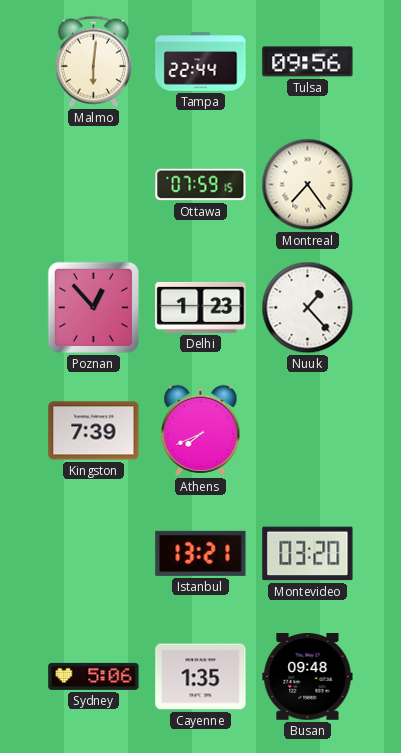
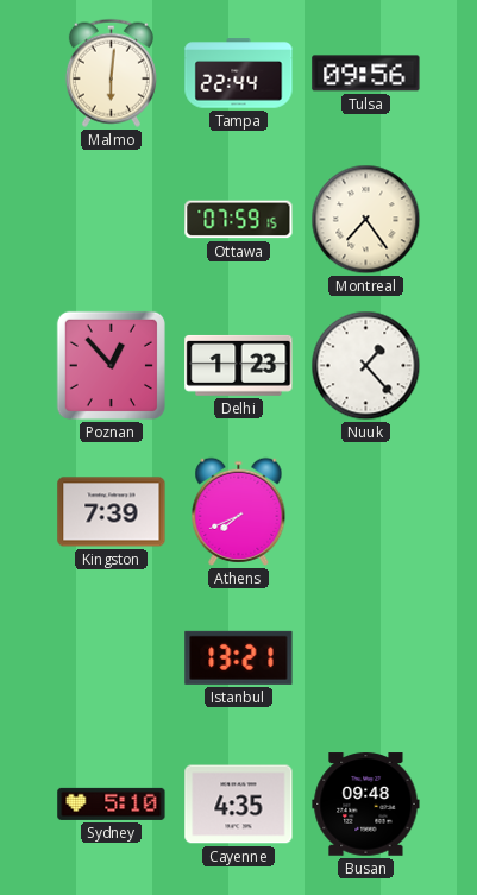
Montevideo: 03:20 -> none
Sydney: 5:06 -> 5:10
Cayenne: 1:35 -> 4:35
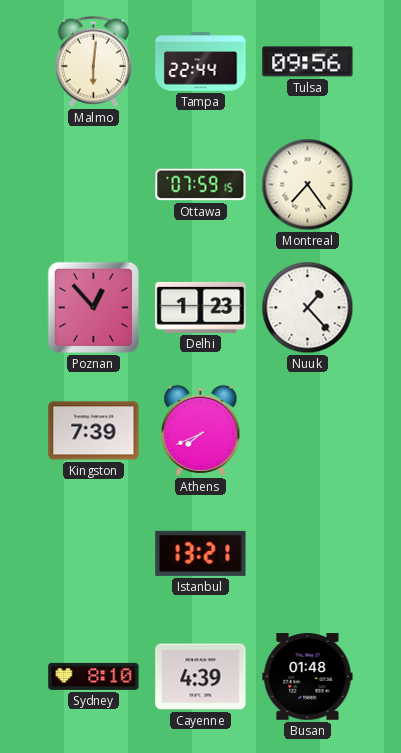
Sydney: 5:10 -> 8:10
Cayenne: 4:35 -> 4:39
Busan: 09:48 -> 01:48
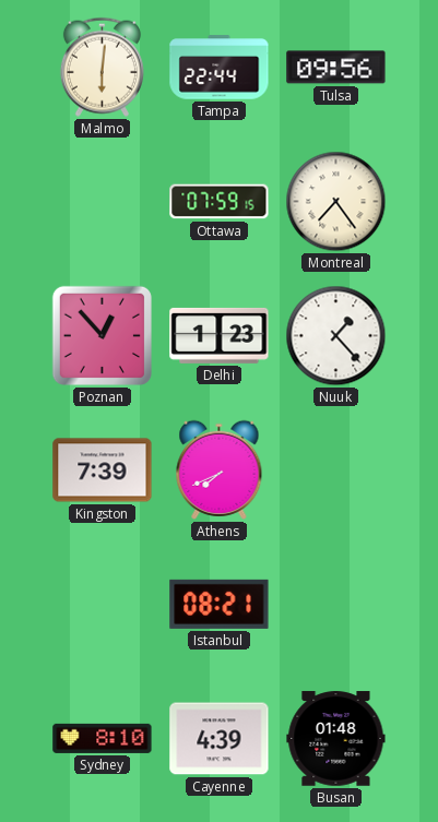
Istanbul: 13:21 -> 08:21
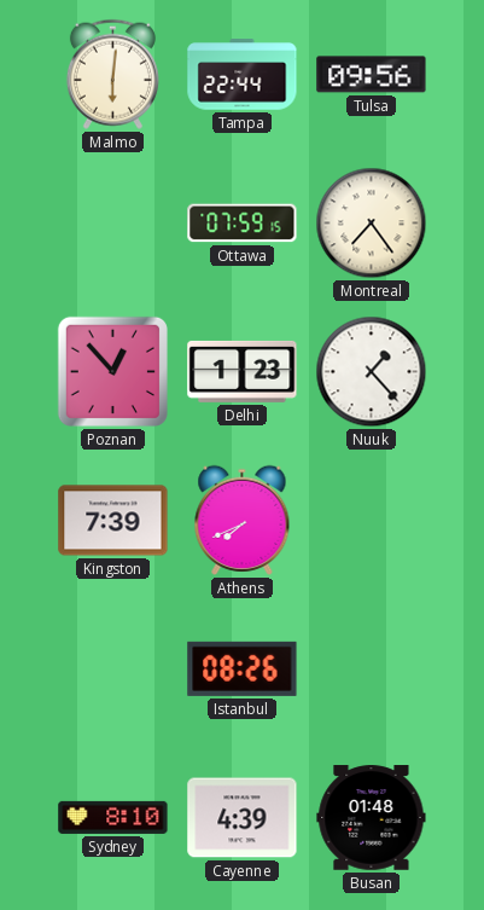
Istanbul: 08:21 -> 08:26
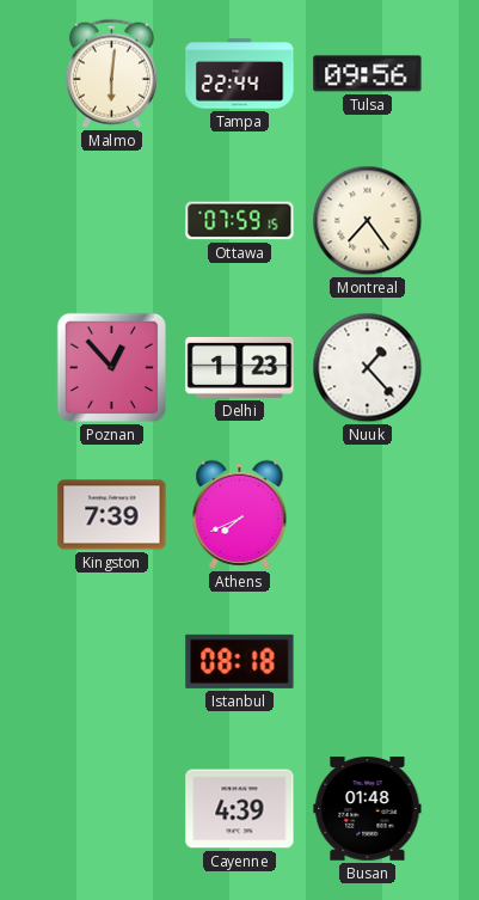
Istanbul: 08:26 -> 08:18
Sydney: 8:10 -> none
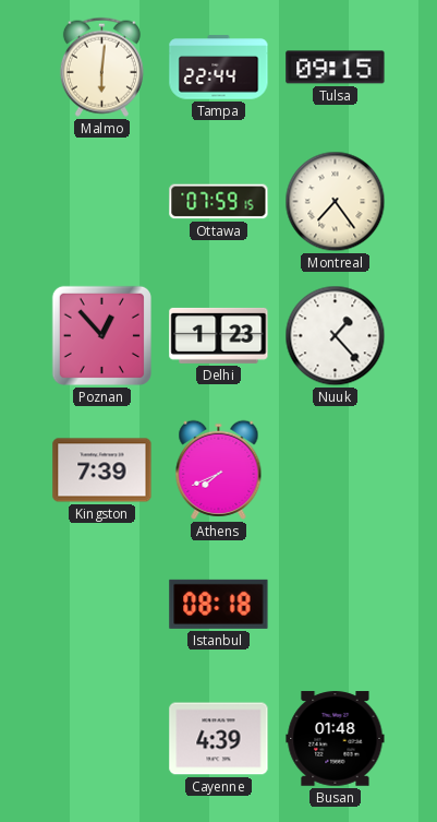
Tulsa: 09:56 -> 09:15
